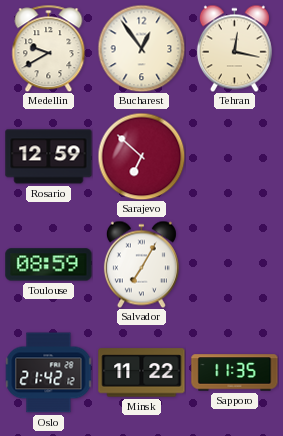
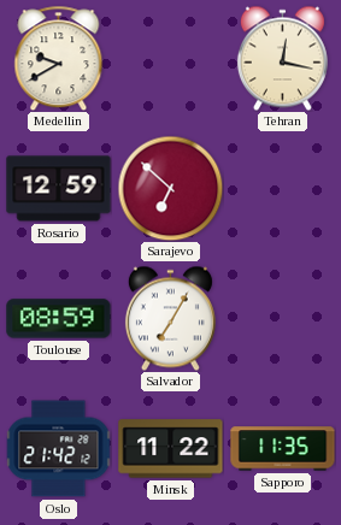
Bucharest: 12:54 -> none
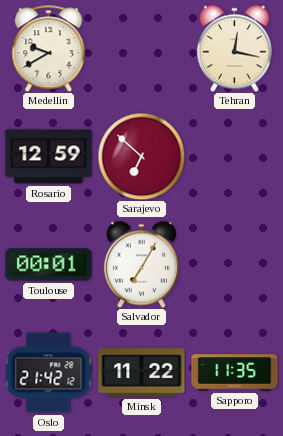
Toulouse: 08:59 -> 00:01
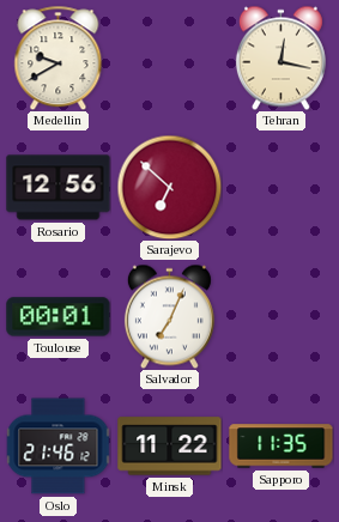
Rosario: 12:59 -> 12:56
Salvador: 7:05 -> 7:04
Oslo: 21:42 -> 21:46
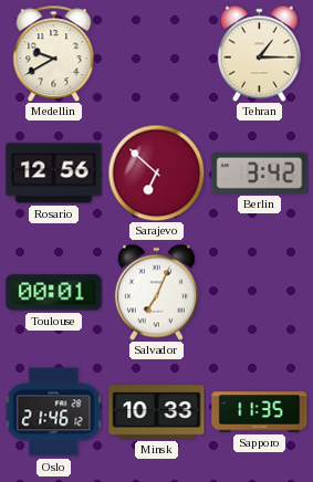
Tehran: 12:17 -> 1:15
Berlin: none -> 3:42
Minsk: 11:22 -> 10:33
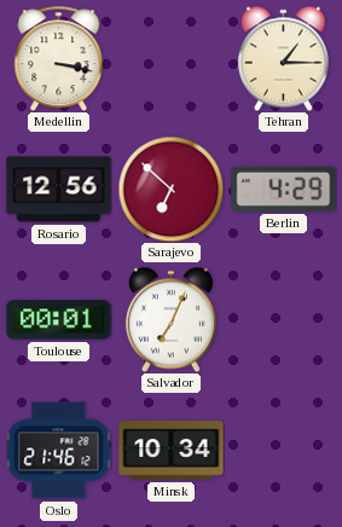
Medellin: 9:40 -> 3:17
Berlin: 3:42 -> 4:29
Minsk: 10:33 -> 10:34
Sapporo: 11:35 -> none
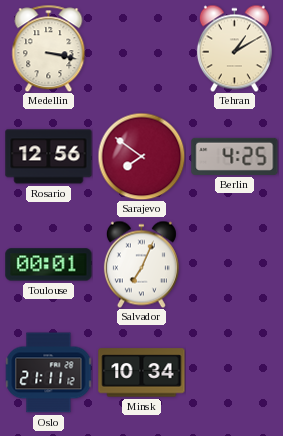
Tehran: 1:15 -> 1:10
Sarajevo: 6:52 -> 7:51
Berlin: 4:29 -> 4:25
Oslo: 21:46 -> 21:11
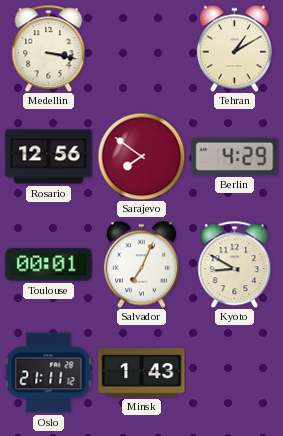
Berlin: 4:25 -> 4:29
Kyoto: none -> 8:50
Minsk: 10:34 -> 1:43
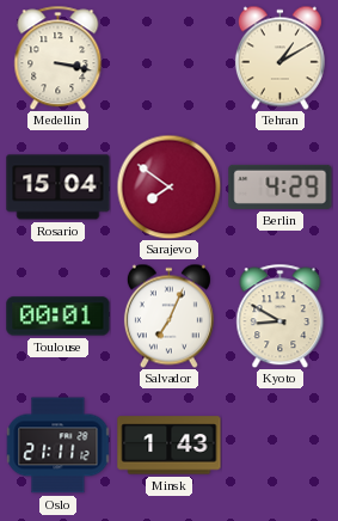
Rosario: 12:56 -> 15:04
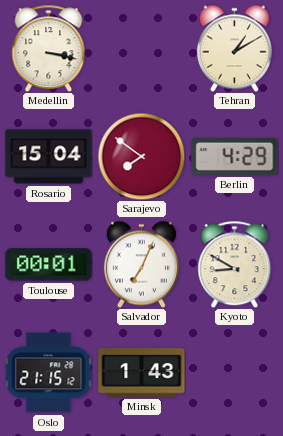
Oslo: 21:11 -> 21:15
